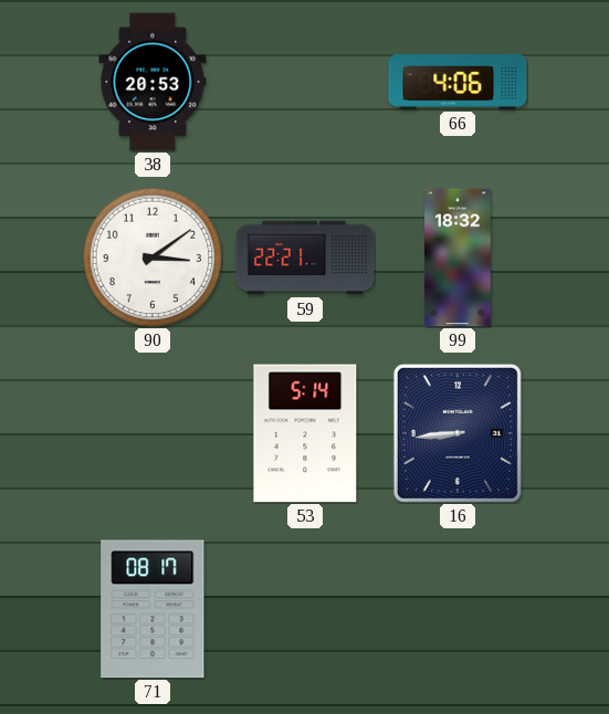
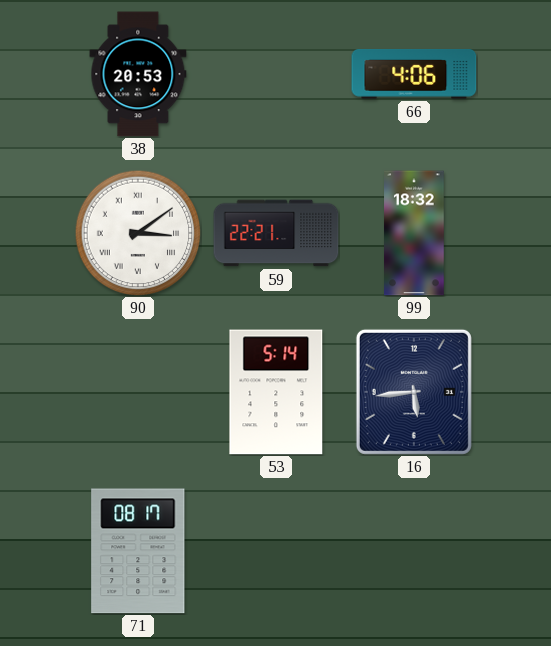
90 numerals: Arabic -> Roman
16: 8:44 -> 5:44
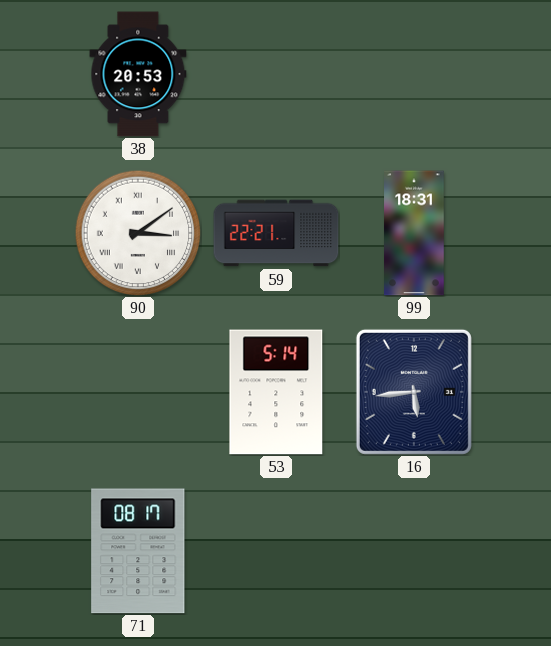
66: 4:06 -> none
99: 18:32 -> 18:31
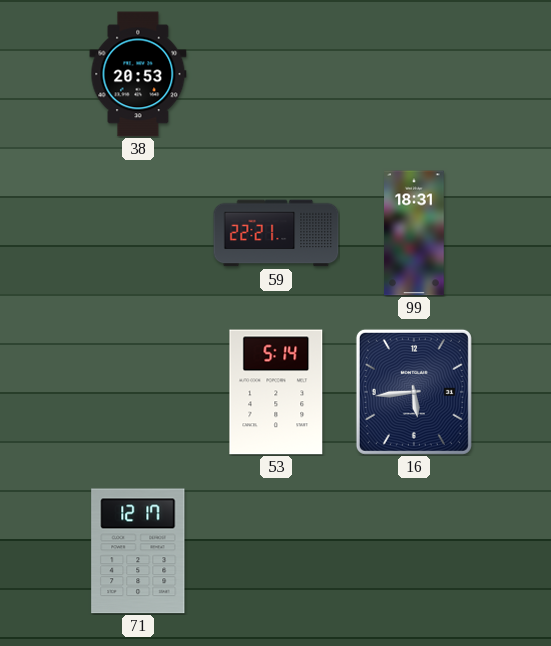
90: 3:09 -> none
71: 08:17 -> 12:17
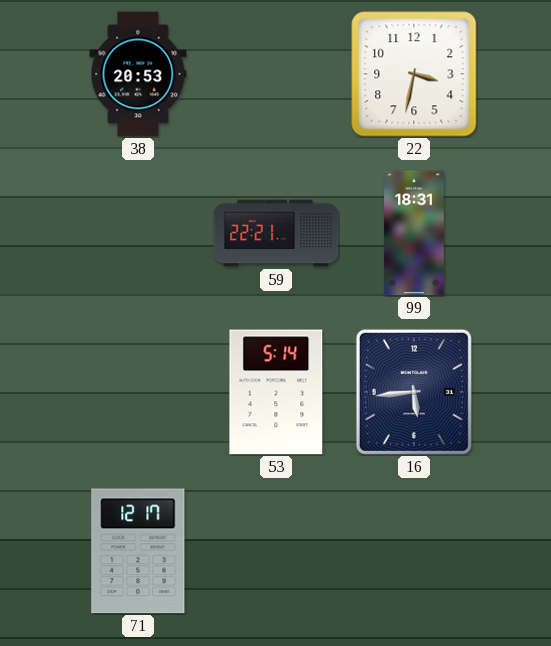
22: none -> 3:32
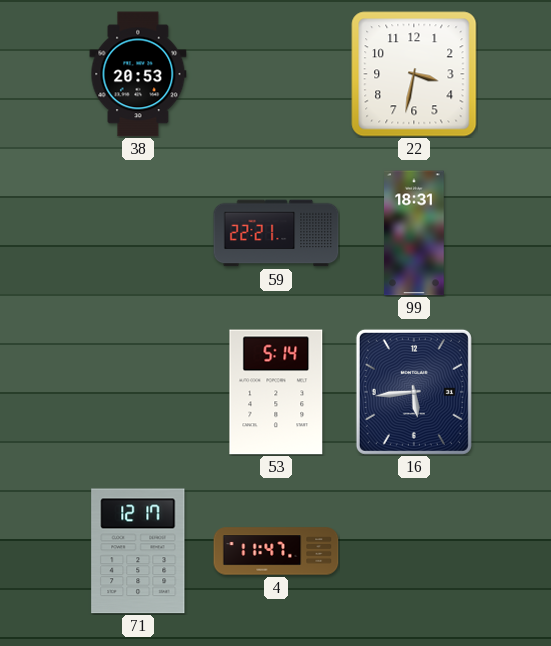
4: none -> 11:47
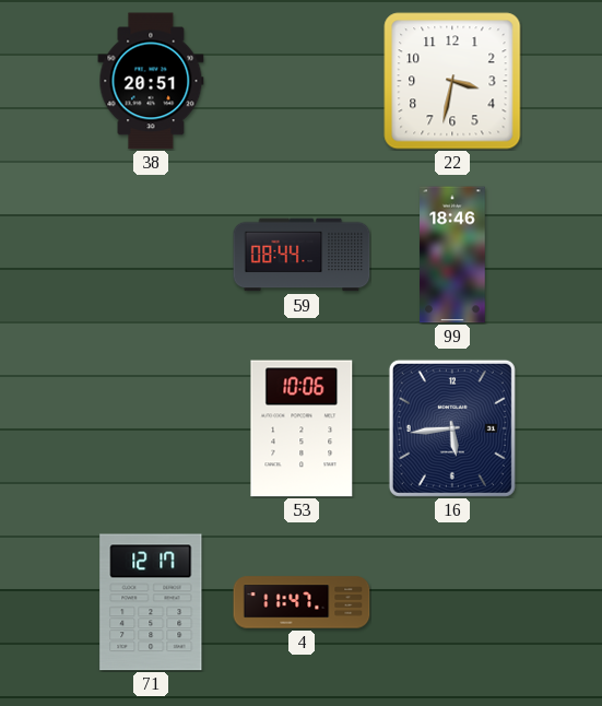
38: 20:53 -> 20:51
59: 22:21 -> 08:44
99: 18:31 -> 18:46
53: 5:14 -> 10:06
